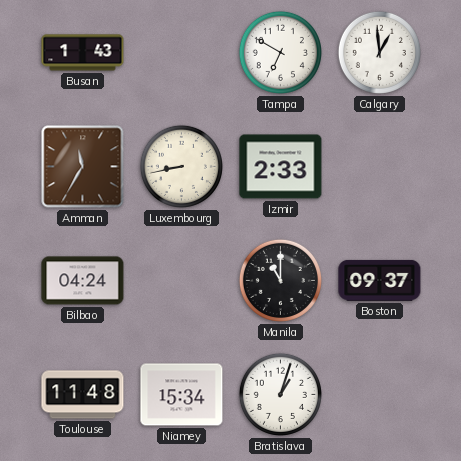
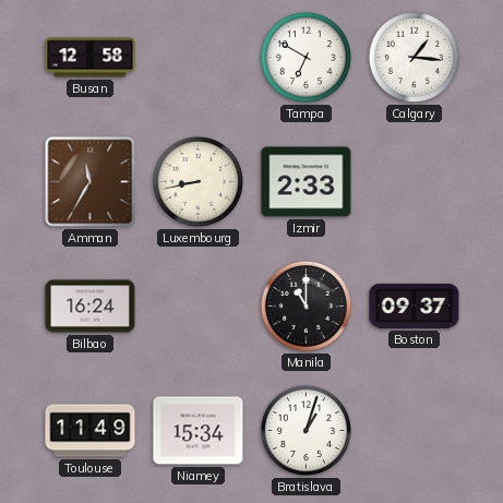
Busan: 1:43 -> 12:58
Calgary: 12:59 -> 1:16
Bilbao: 04:24 -> 16:24
Toulouse: 11:48 -> 11:49
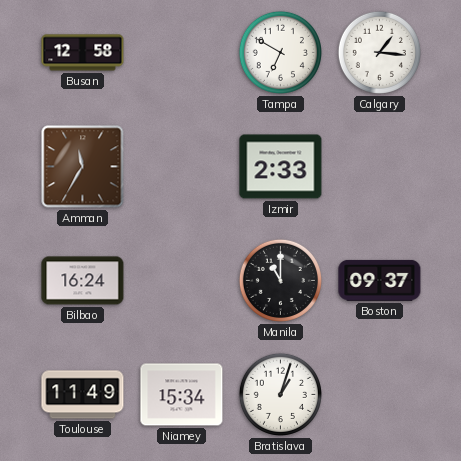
Luxembourg: 8:43 -> none
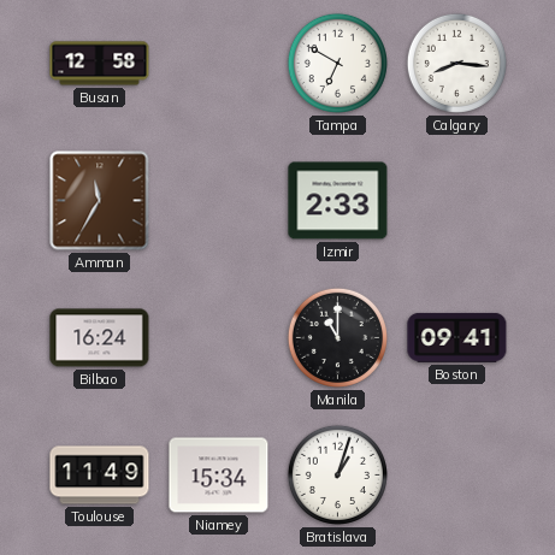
Calgary: 1:16 -> 8:16
Boston: 09:37 -> 09:41
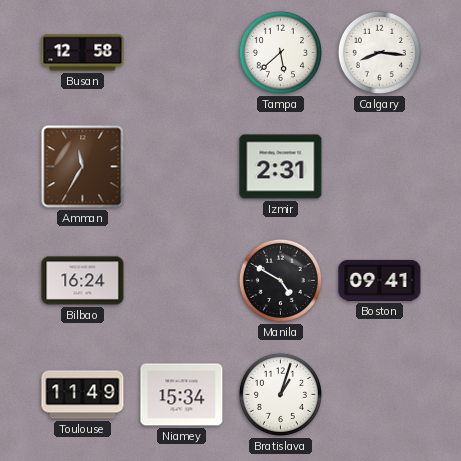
Tampa: 6:50 -> 5:38
Izmir: 2:33 -> 2:31
Manila: 11:00 -> 4:50
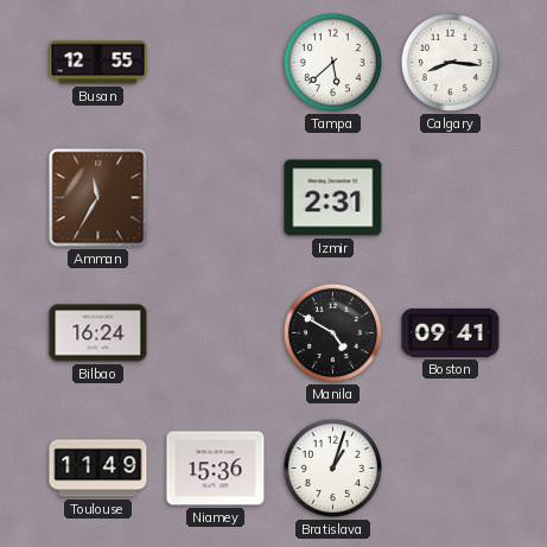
Busan: 12:58 -> 12:55
Niamey: 15:34 -> 15:36
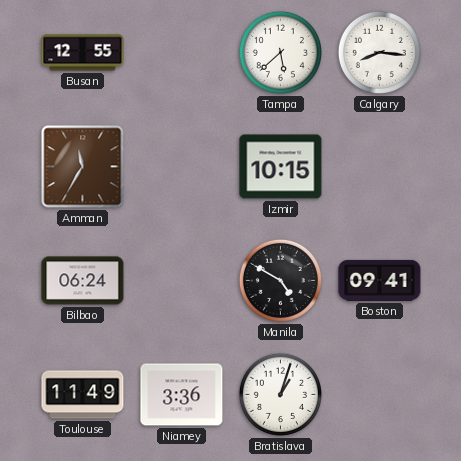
Izmir: 2:31 -> 10:15
Bilbao: 16:24 -> 06:24
Niamey: 15:36 -> 3:36
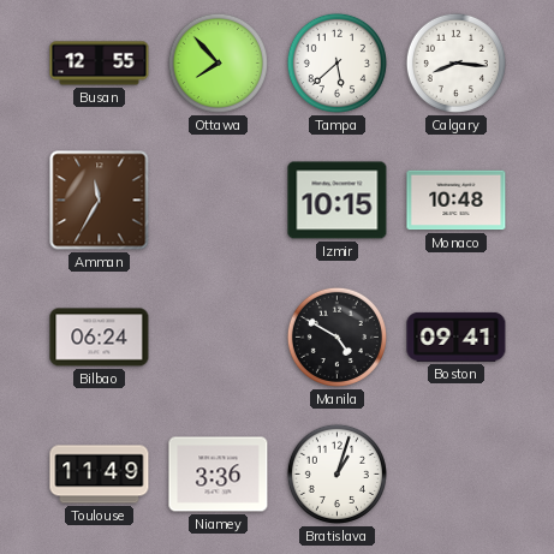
Ottawa: none -> 7:53
Monaco: none -> 10:48
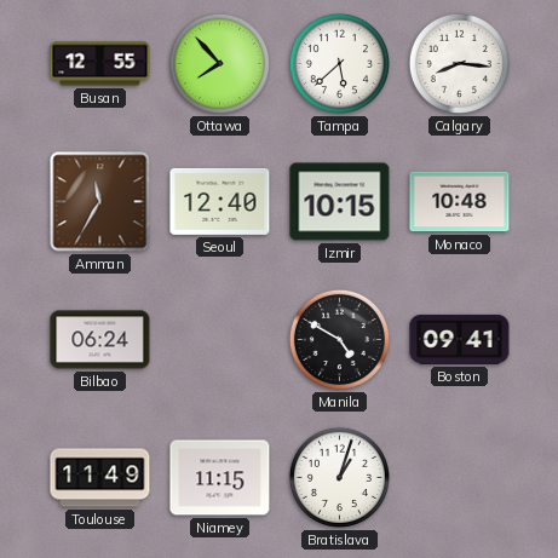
Seoul: none -> 12:40
Niamey: 3:36 -> 11:15
